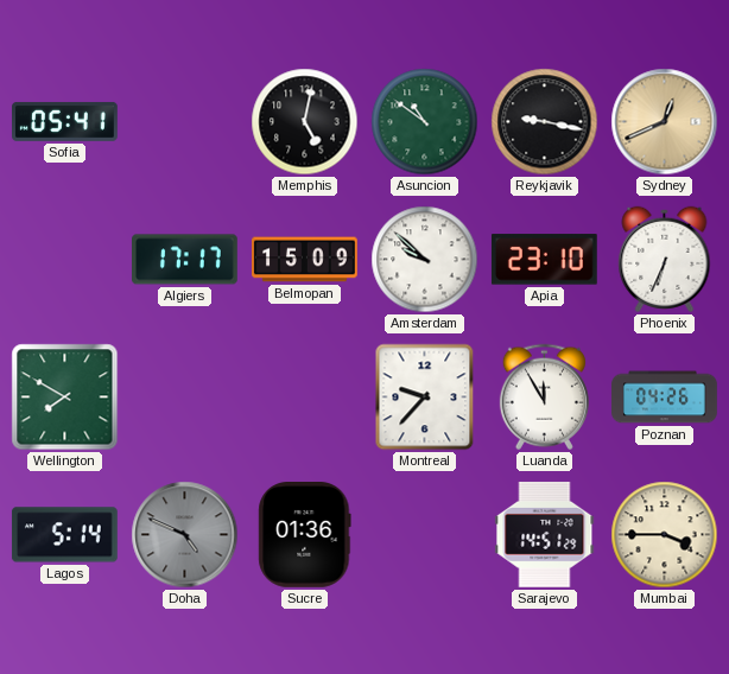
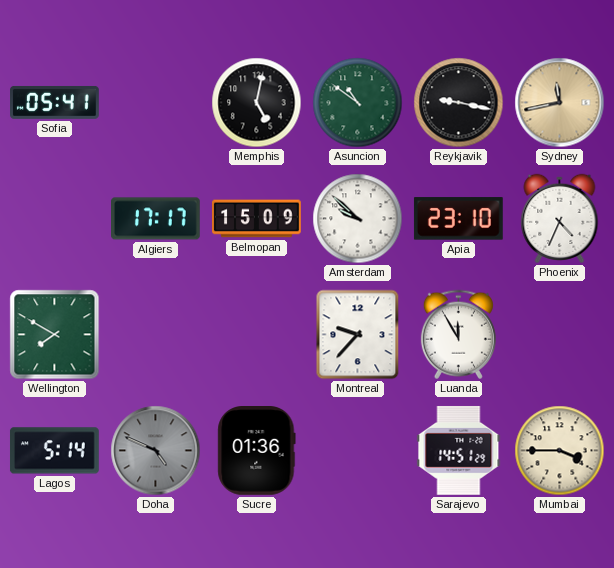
Sydney: 12:41 -> 11:43
Phoenix: 6:34 -> 4:34
Poznan: 04:26 -> none
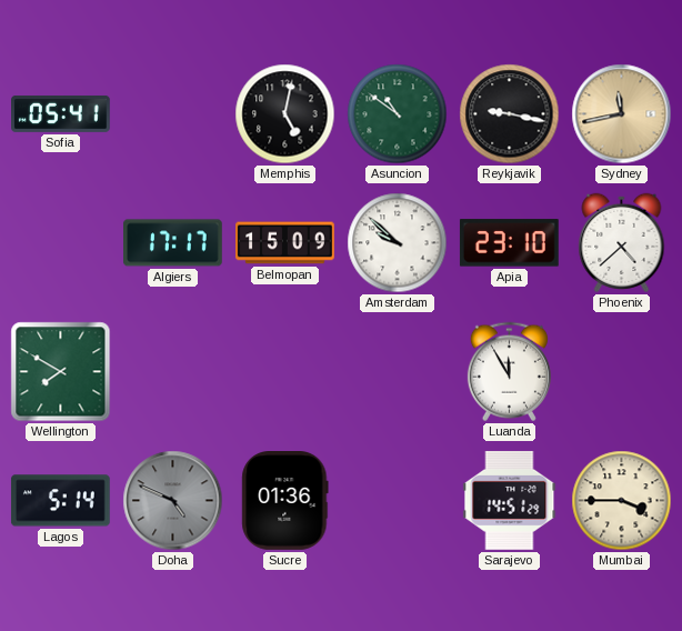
Phoenix: 4:34 -> 4:38
Montreal: 9:37 -> none
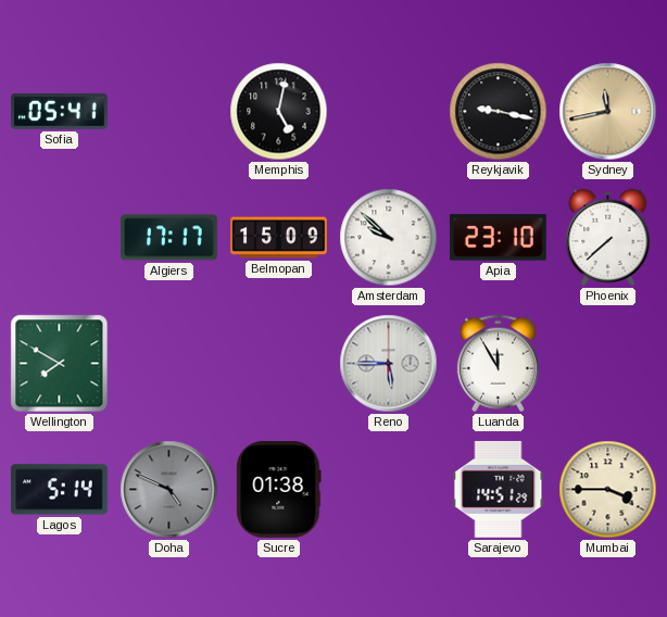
Asuncion: 10:51 -> none
Phoenix: 4:38 -> 7:38
Reno: none -> 5:45
Sucre: 01:36 -> 01:38
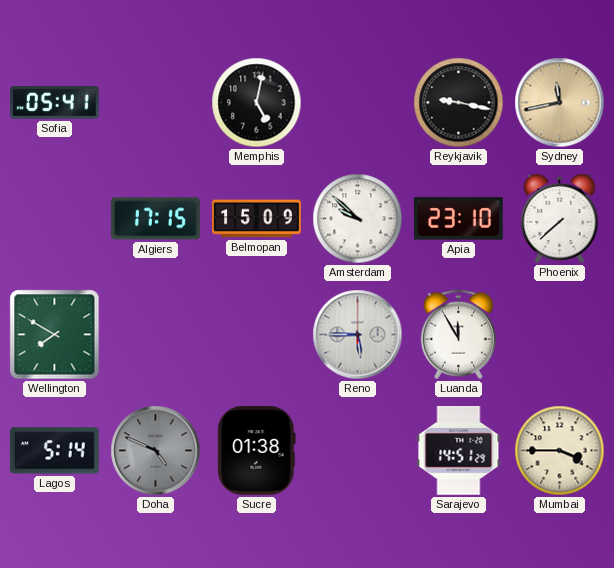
Algiers: 17:17 -> 17:15
